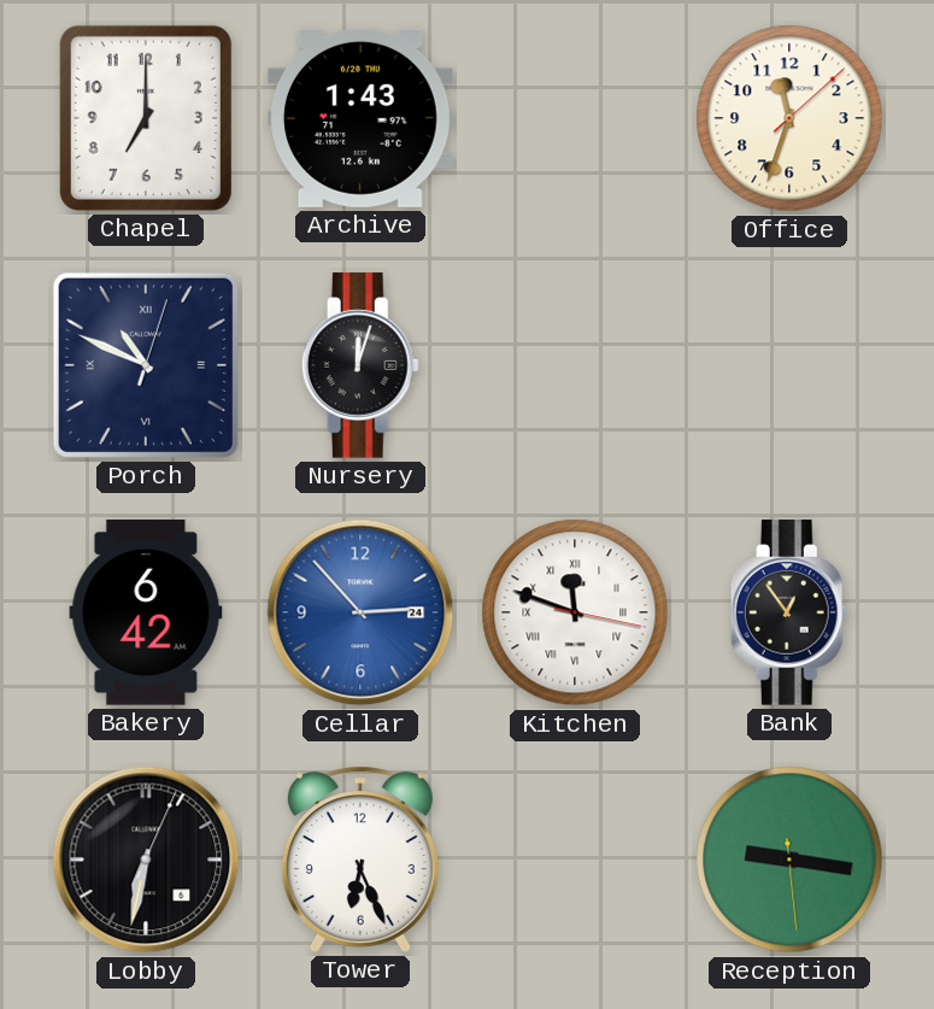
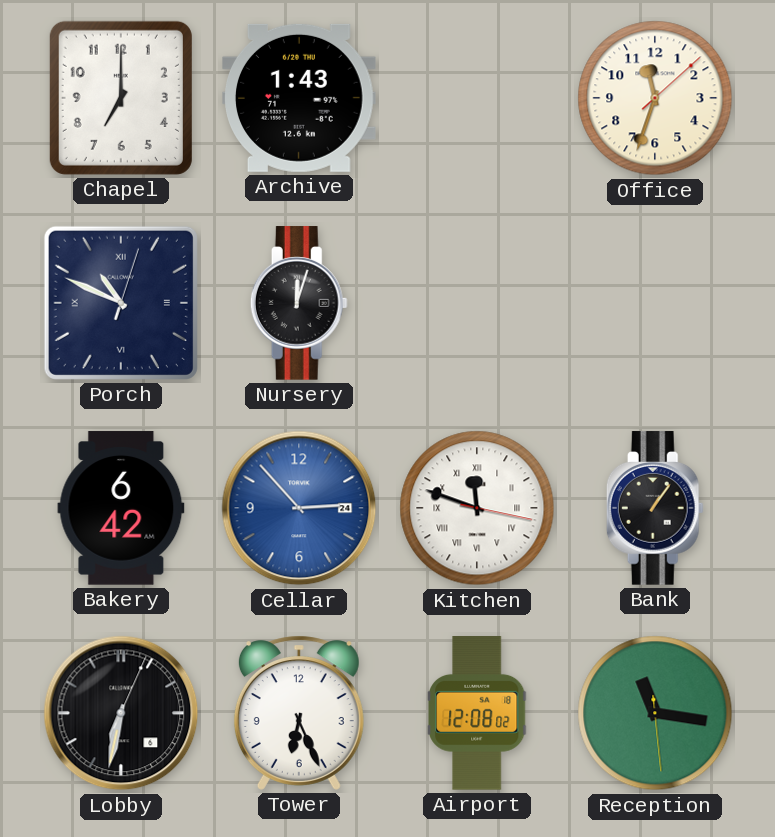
Bank: 12:54 -> 1:06
Airport: none -> 12:08
Reception: 9:16 -> 11:16
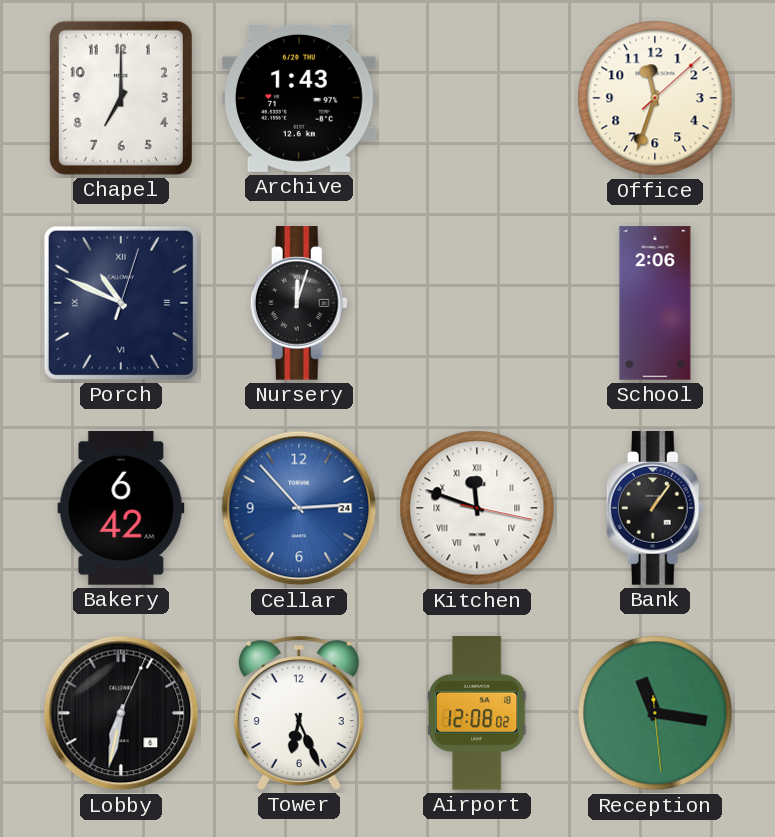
School: none -> 2:06
